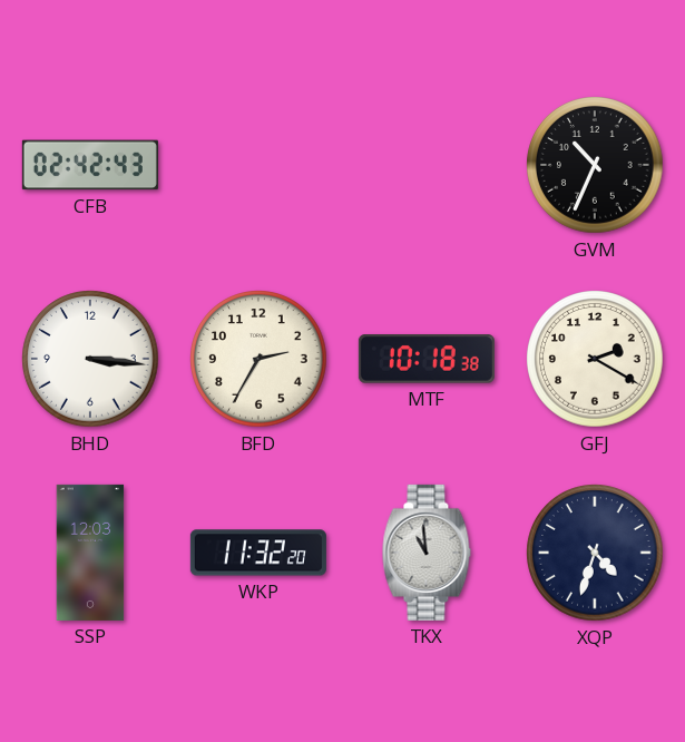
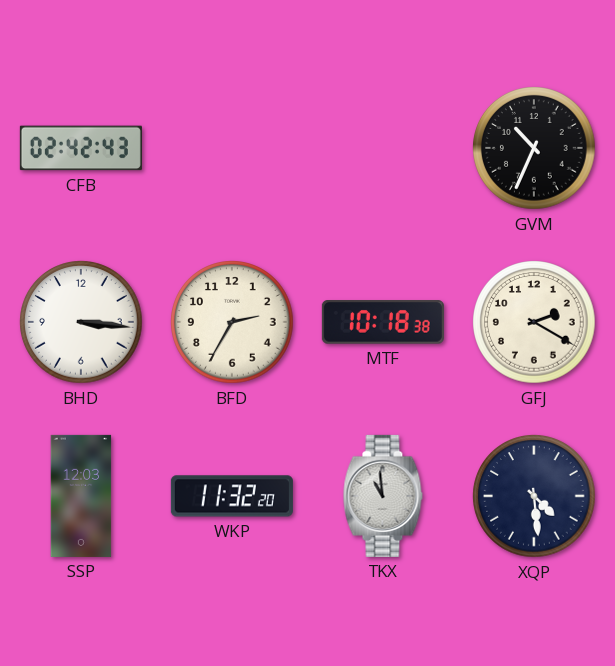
XQP: 4:33 -> 4:29
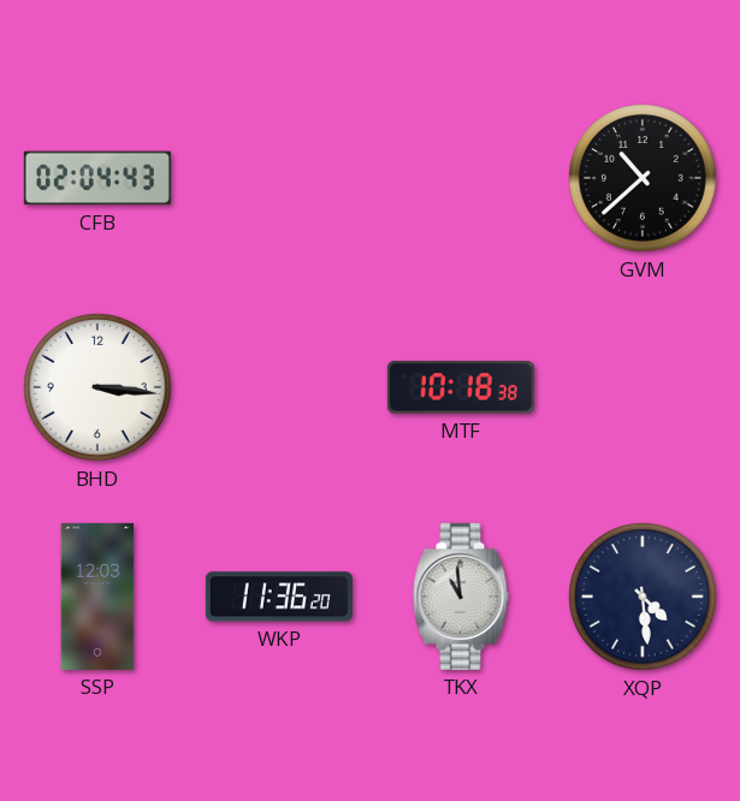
CFB: 02:42 -> 02:04
GVM: 10:34 -> 10:38
BFD: 2:35 -> none
GFJ: 2:20 -> none
WKP: 11:32 -> 11:36
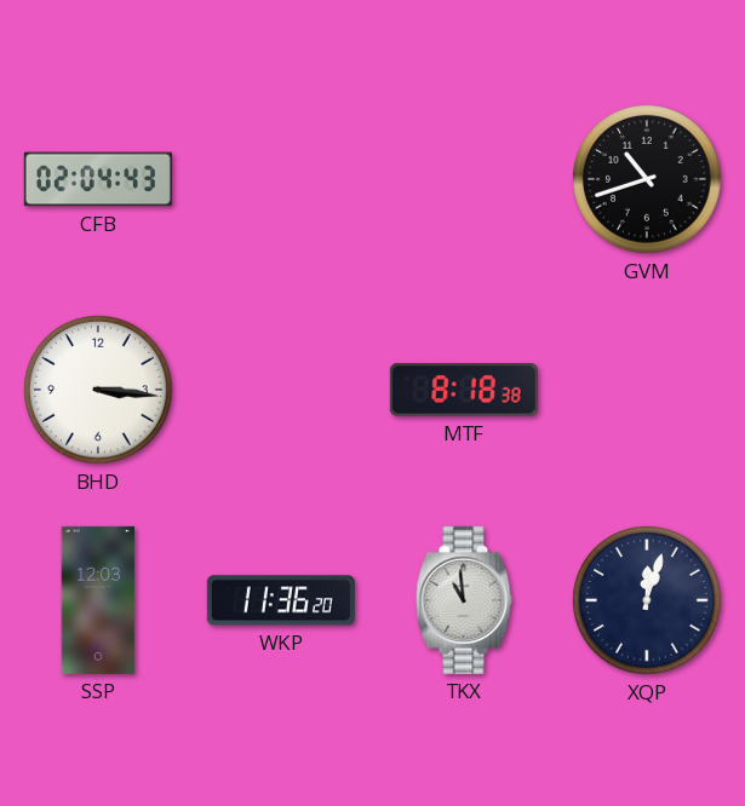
GVM: 10:38 -> 10:42
MTF: 10:18 -> 8:18
XQP: 4:29 -> 12:03
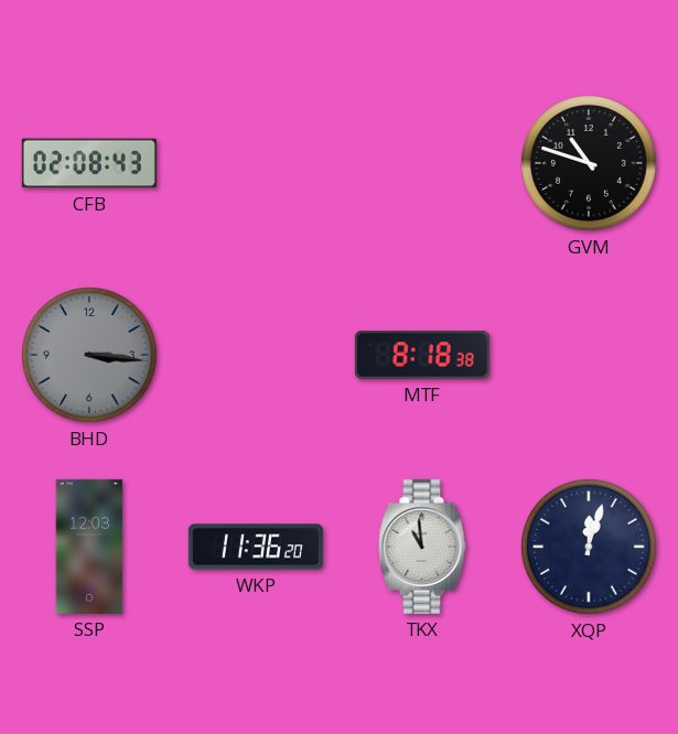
CFB: 02:04 -> 02:08
GVM: 10:42 -> 10:48
BHD dial: white -> grey
